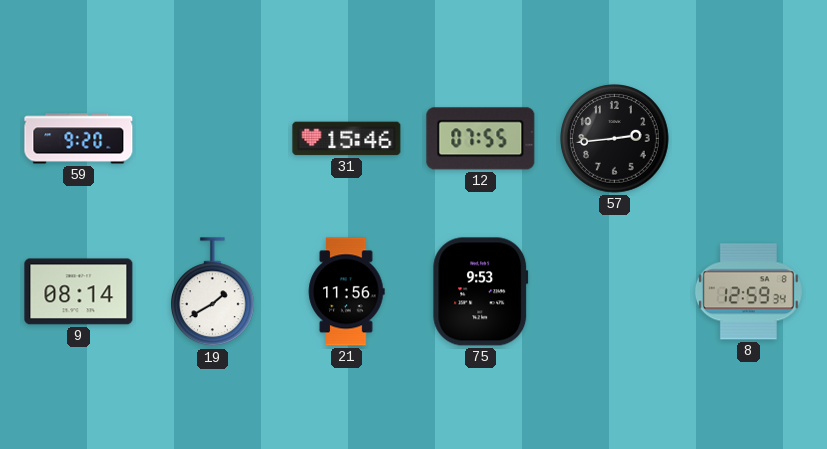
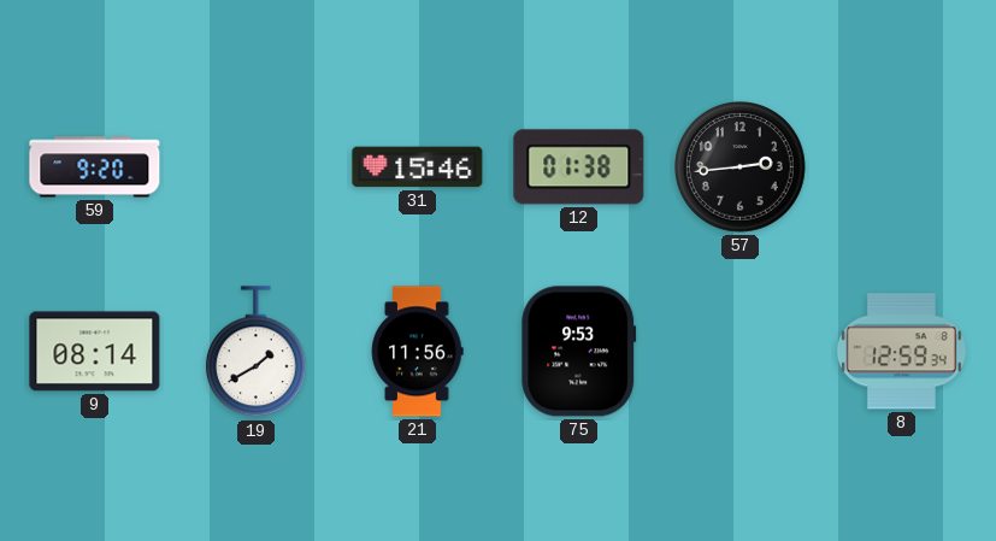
12: 07:55 -> 01:38
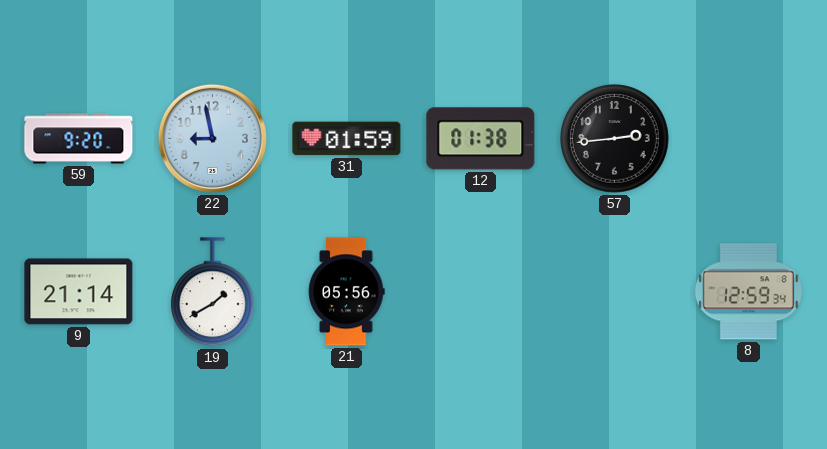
22: none -> 8:58
31: 15:46 -> 01:59
9: 08:14 -> 21:14
21: 11:56 -> 05:56
75: 9:53 -> none
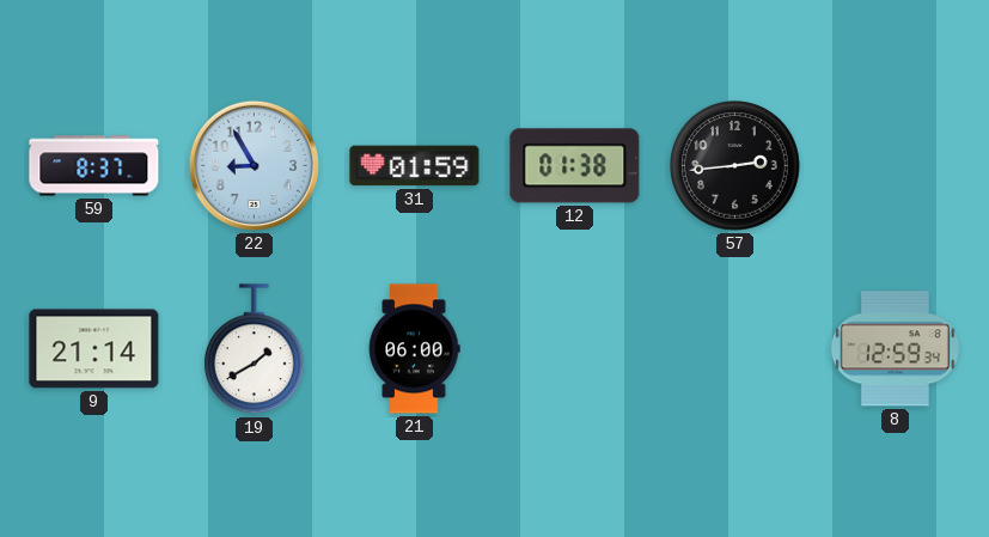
59: 9:20 -> 8:37
22: 8:58 -> 8:55
21: 05:56 -> 06:00
